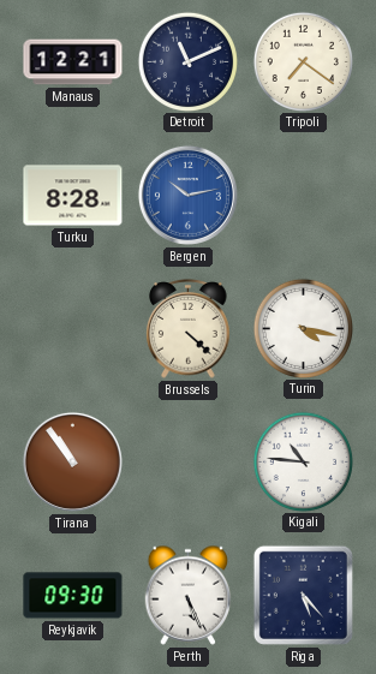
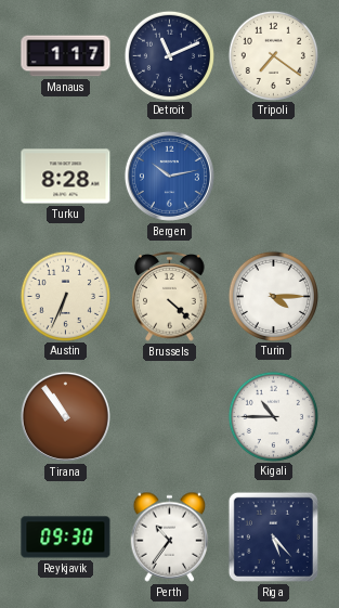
Manaus: 12:21 -> 1:17
Austin: none -> 6:34
Turin: 4:17 -> 4:15
Kigali: 10:46 -> 10:45
Perth: 5:26 -> 10:36
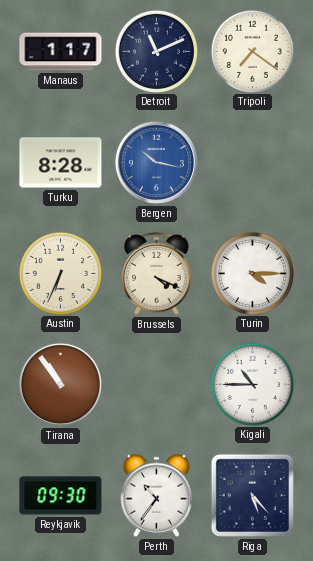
Bergen: 10:13 -> 10:17
Brussels: 4:22 -> 4:19
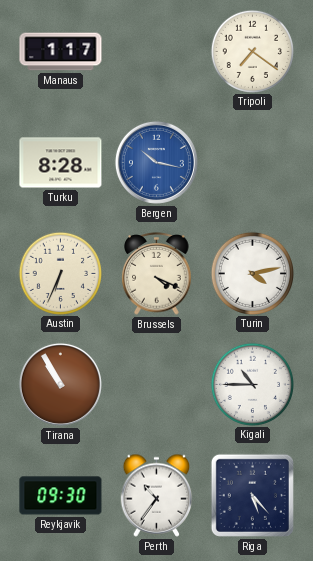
Detroit: 11:11 -> none
Turin: 4:15 -> 4:13
Tirana: 10:54 -> 10:55
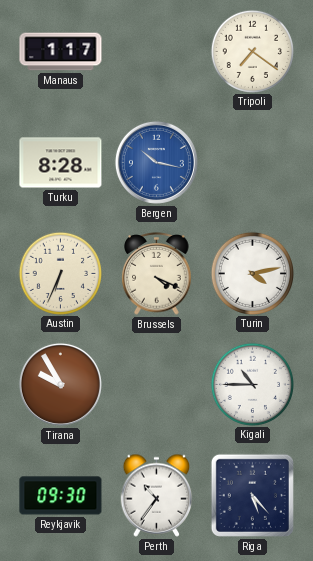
Tirana: 10:55 -> 9:55
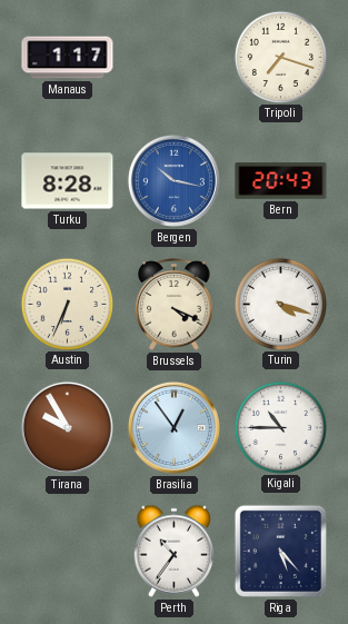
Tripoli: 7:21 -> 7:18
Bern: none -> 20:43
Turin: 4:13 -> 4:18
Brasilia: none -> 12:54
Reykjavik: 09:30 -> none
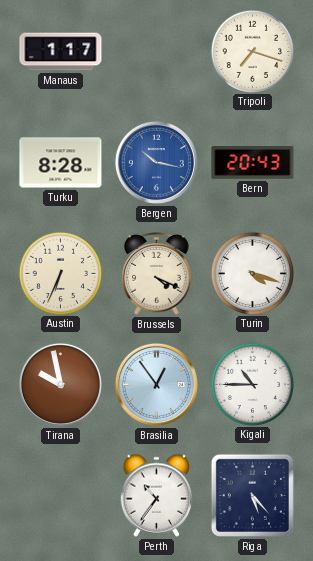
Tirana: 9:55 -> 9:58
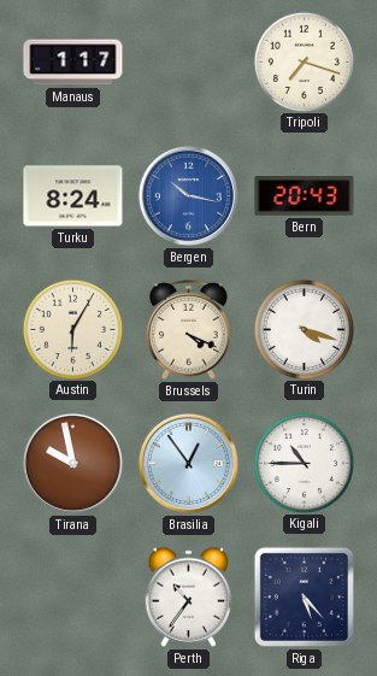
Turku: 8:28 -> 8:24
Austin: 6:34 -> 6:05
